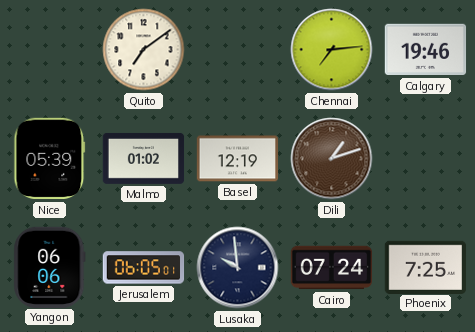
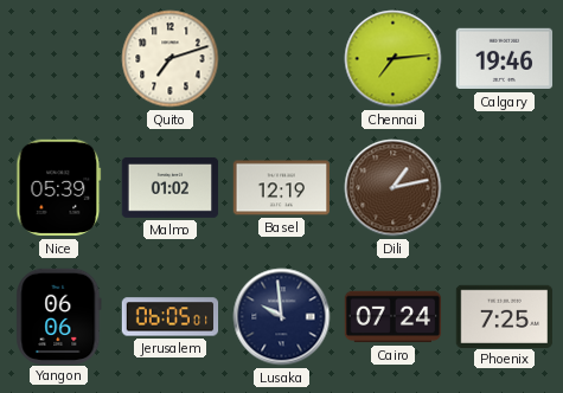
Quito: 7:09 -> 7:12
Dili: 1:12 -> 1:13
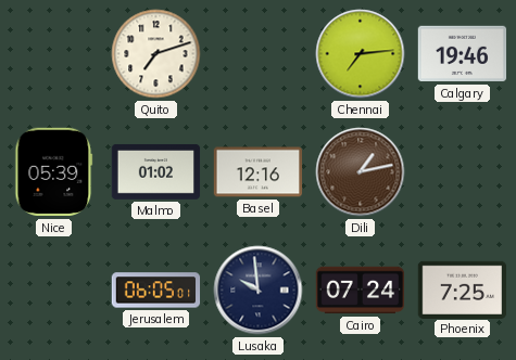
Basel: 12:19 -> 12:16
Yangon: 06:06 -> none
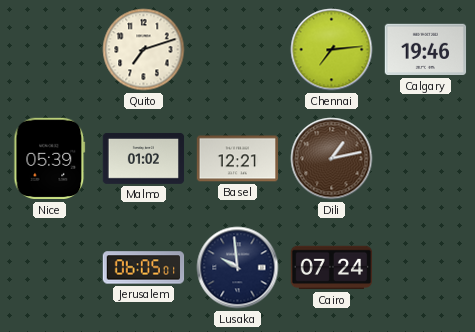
Basel: 12:16 -> 12:21
Phoenix: 7:25 -> none
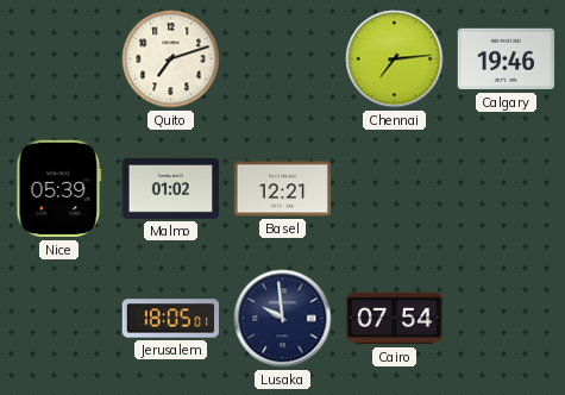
Dili: 1:13 -> none
Jerusalem: 06:05 -> 18:05
Cairo: 07:24 -> 07:54
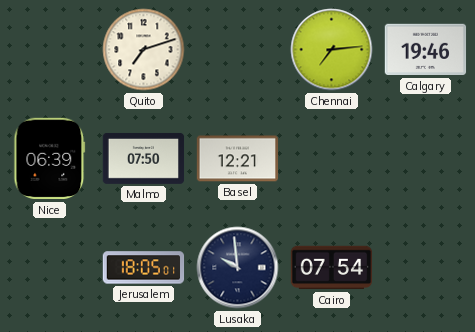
Nice: 05:39 -> 06:39
Malmo: 01:02 -> 07:50
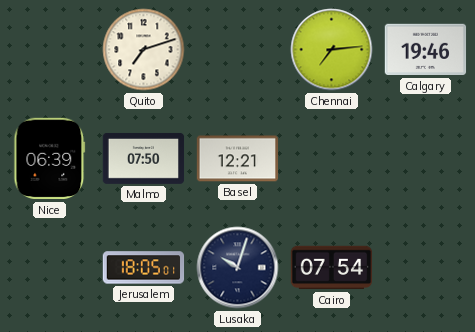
Lusaka: 9:59 -> 10:03
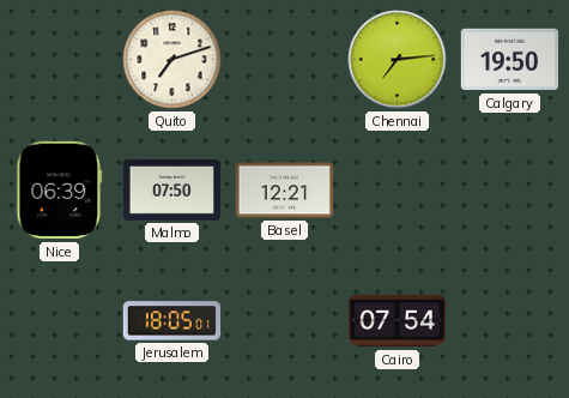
Calgary: 19:46 -> 19:50
Lusaka: 10:03 -> none
